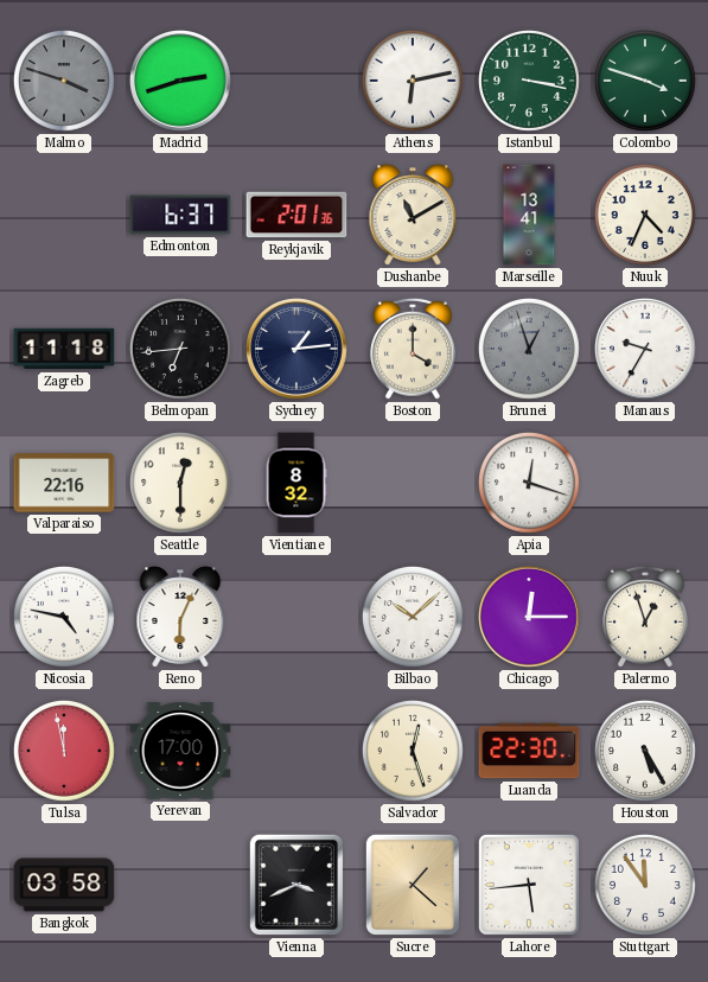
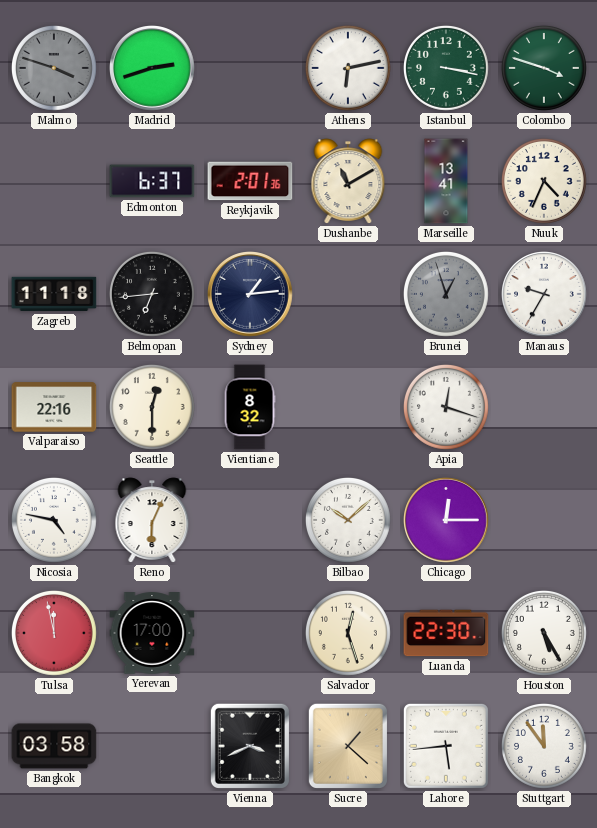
Boston: 4:00 -> none
Palermo: 12:57 -> none
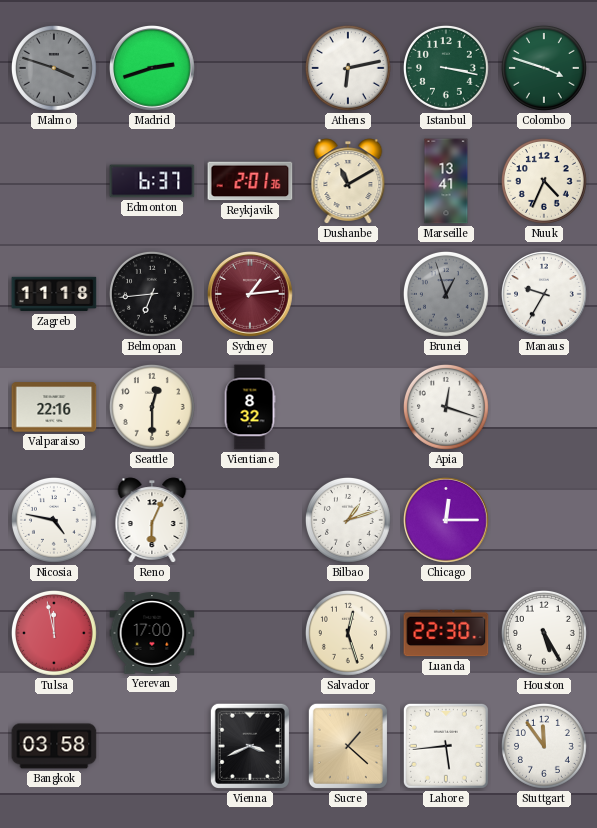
Sydney dial: navy -> burgundy
Bilbao: 10:08 -> 1:12
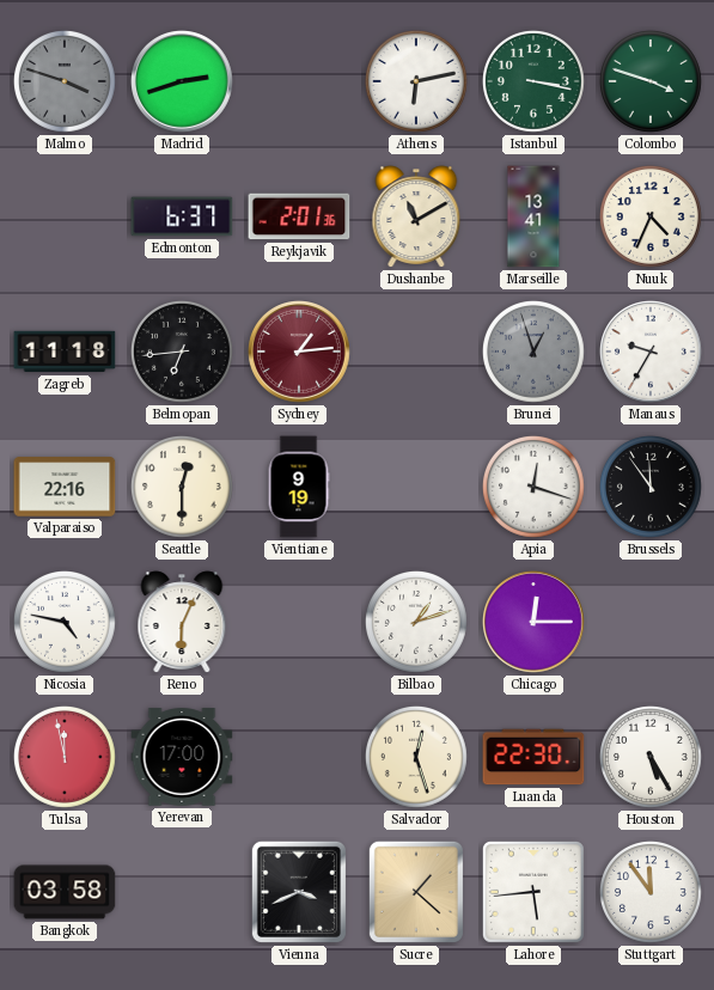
Vientiane: 8:32 -> 9:19
Brussels: none -> 11:54
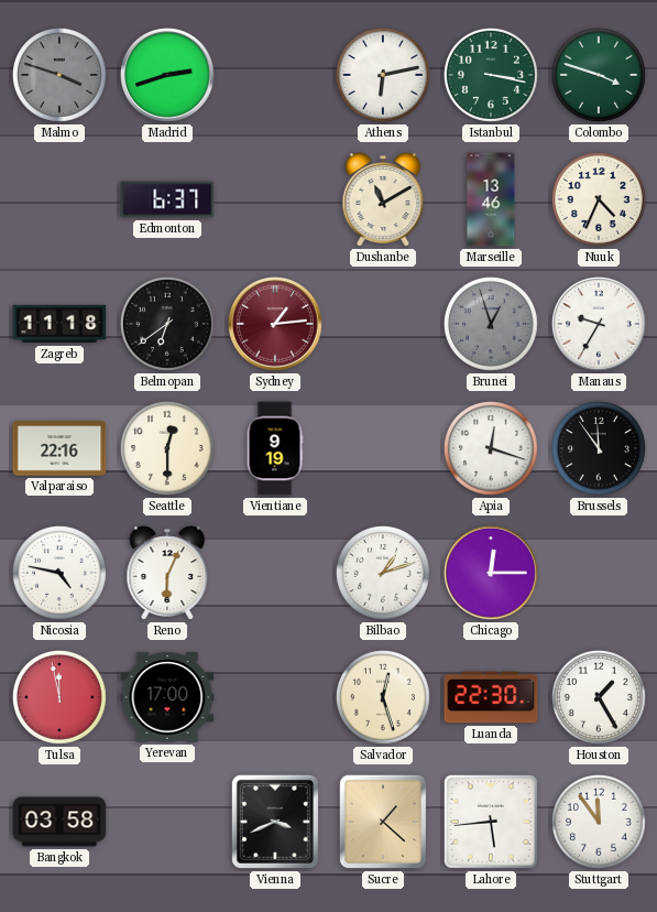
Reykjavik: 2:01 -> none
Marseille: 13:41 -> 13:46
Belmopan: 6:44 -> 6:39
Houston: 5:25 -> 1:25
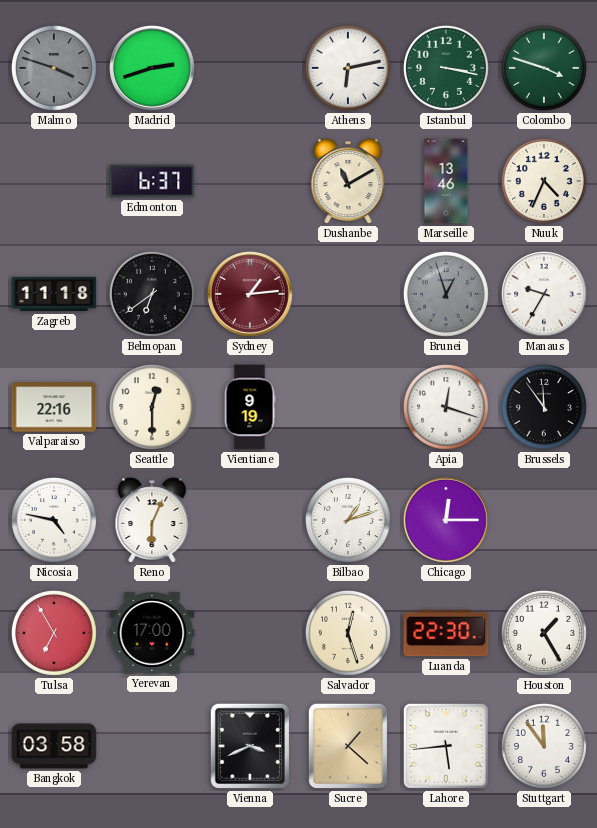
Tulsa: 11:58 -> 6:55
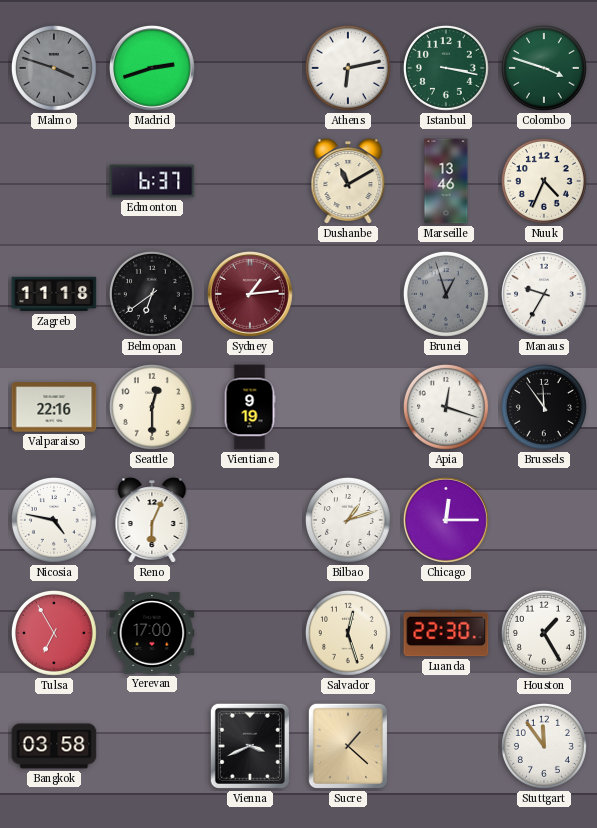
Lahore: 5:44 -> none
